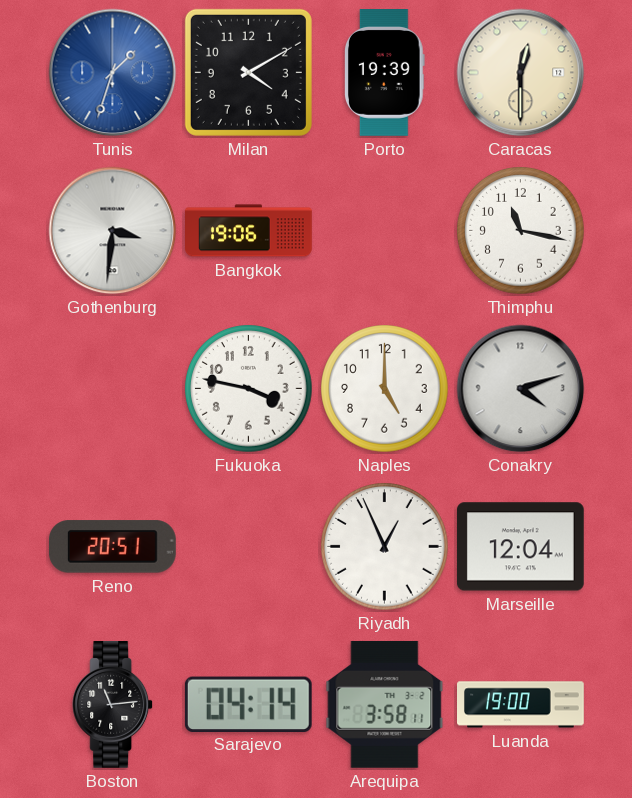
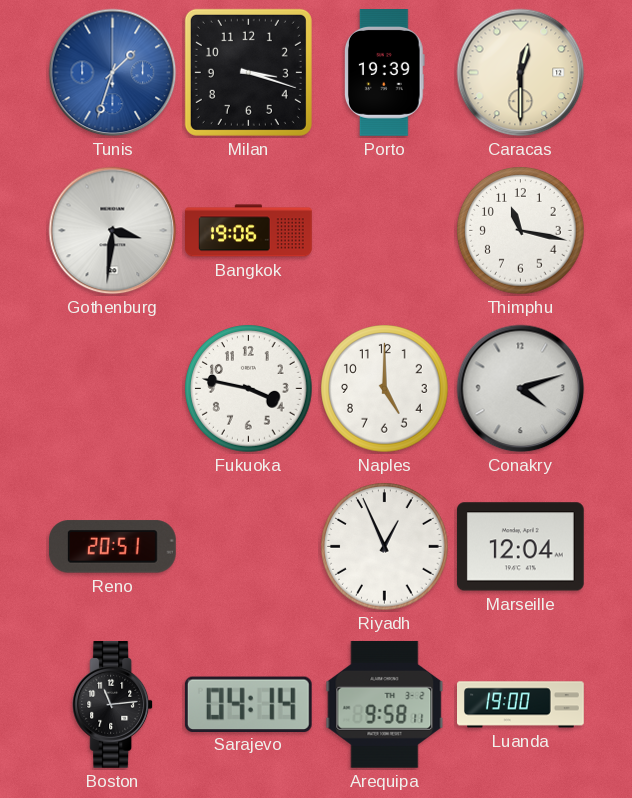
Milan: 4:10 -> 3:18
Arequipa: 3:58 -> 9:58
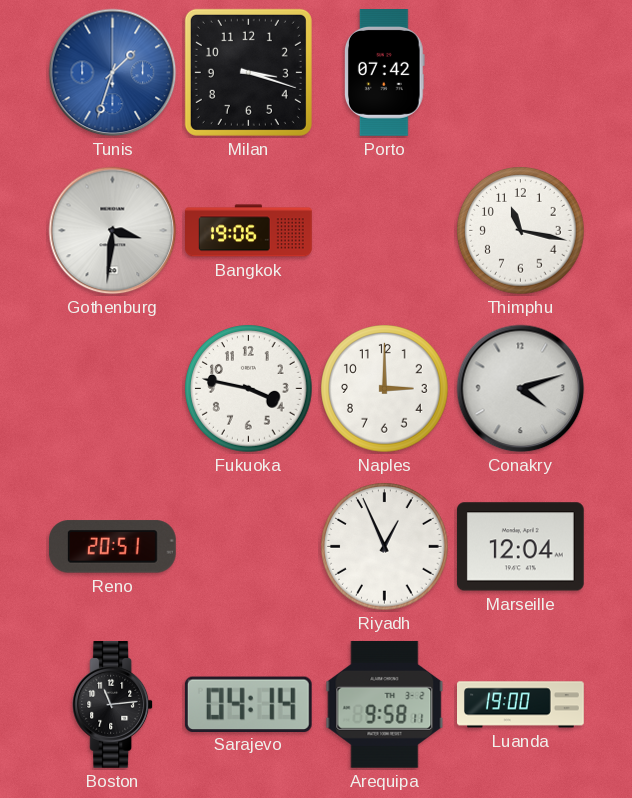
Porto: 19:39 -> 07:42
Caracas: 12:30 -> none
Naples: 5:00 -> 3:00
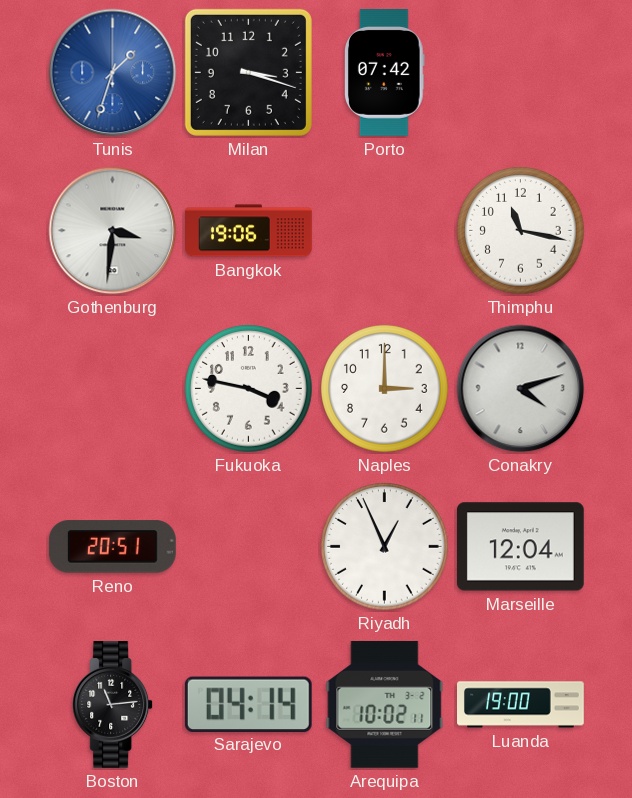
Arequipa: 9:58 -> 10:02
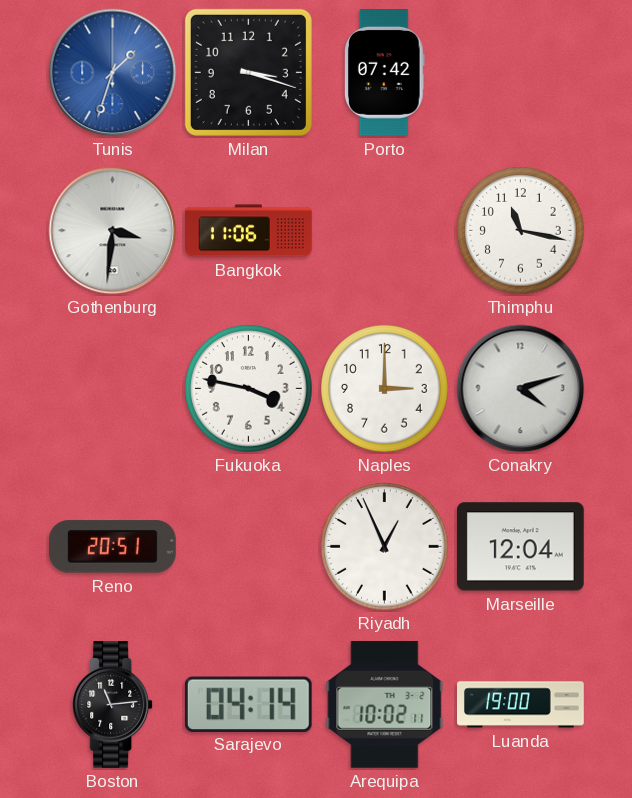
Bangkok: 19:06 -> 11:06
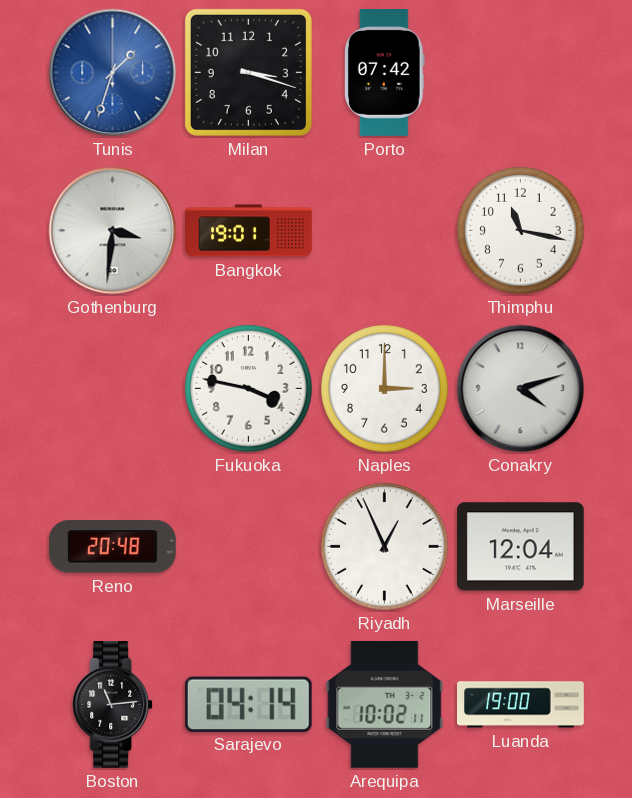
Bangkok: 11:06 -> 19:01
Reno: 20:51 -> 20:48
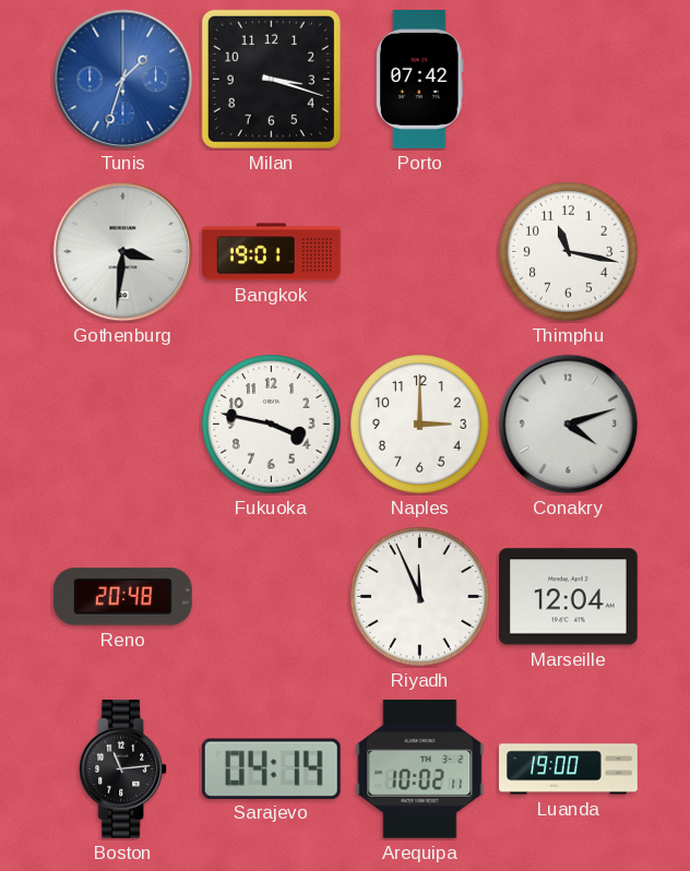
Riyadh: 12:56 -> 11:56
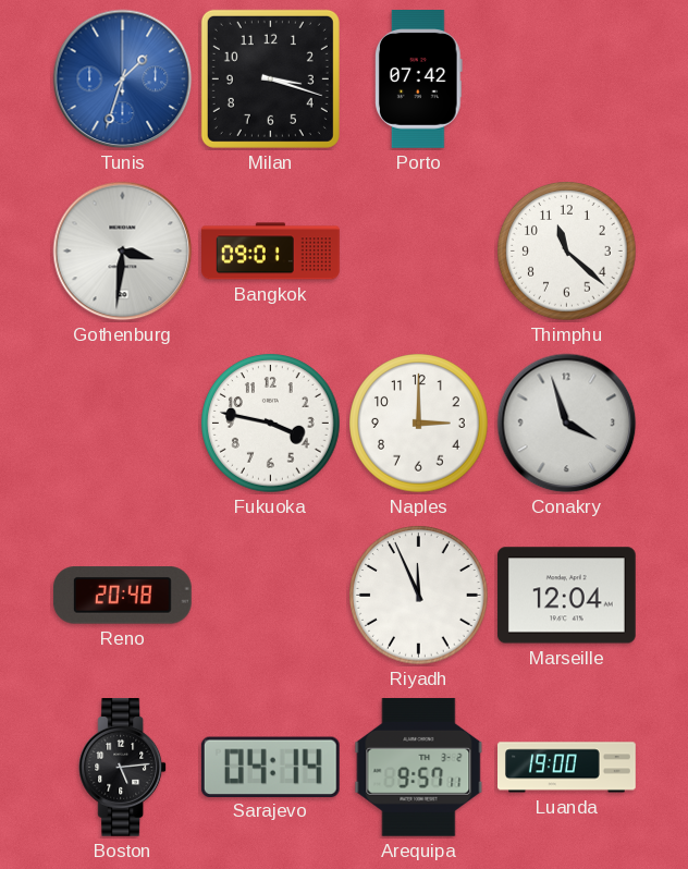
Bangkok: 19:01 -> 09:01
Thimphu: 11:17 -> 11:22
Conakry: 4:12 -> 3:57
Boston: 11:14 -> 5:14
Arequipa: 10:02 -> 9:57
